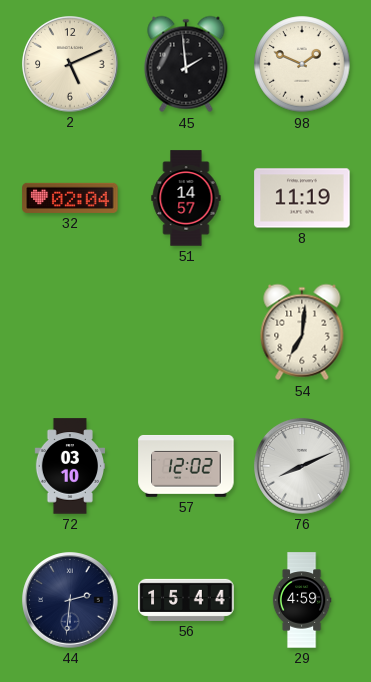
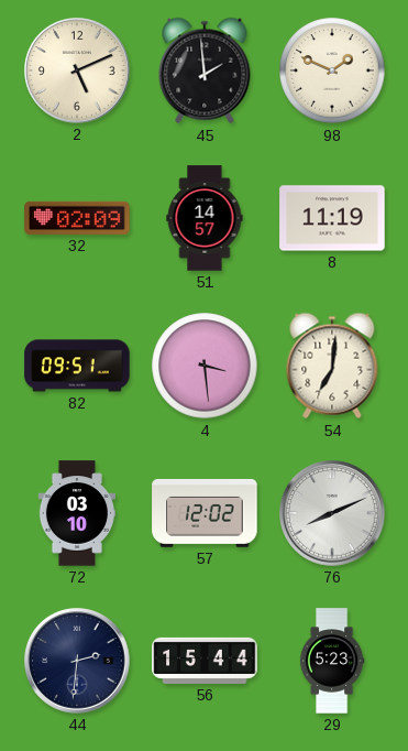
32: 02:04 -> 02:09
82: none -> 09:51
4: none -> 3:29
29: 4:59 -> 5:23
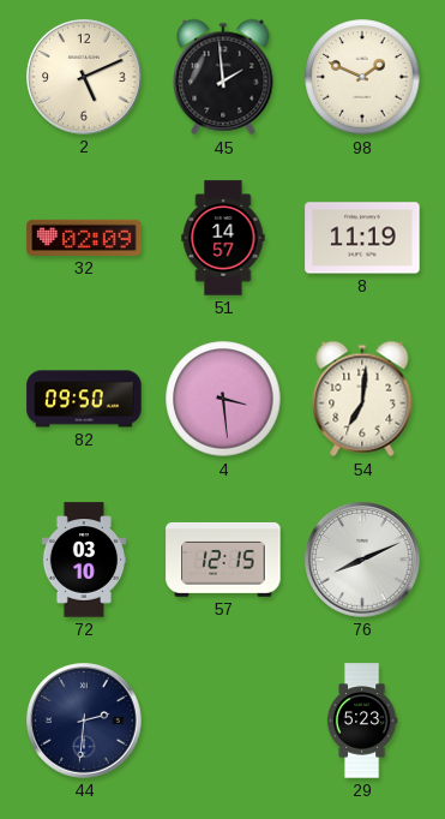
82: 09:51 -> 09:50
57: 12:02 -> 12:15
56: 15:44 -> none
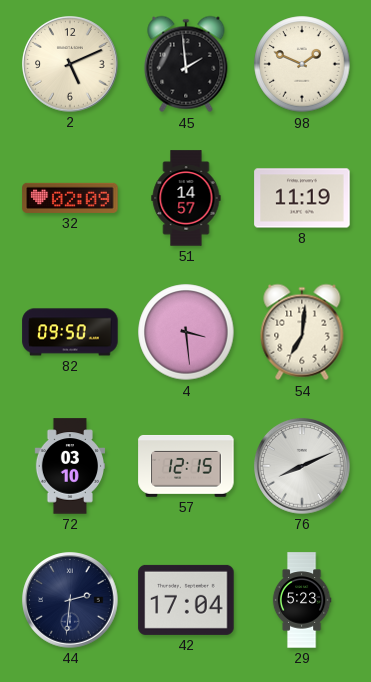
42: none -> 17:04
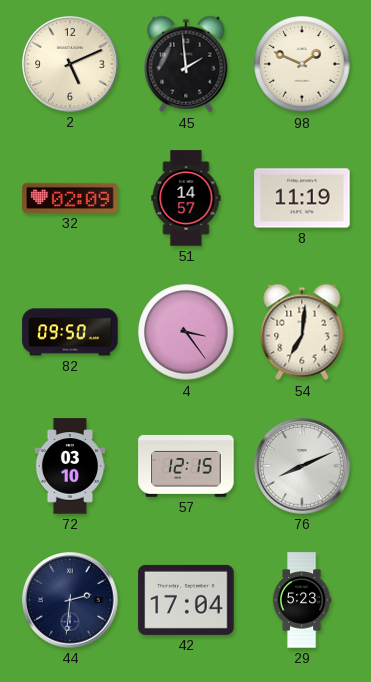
4: 3:29 -> 3:24
